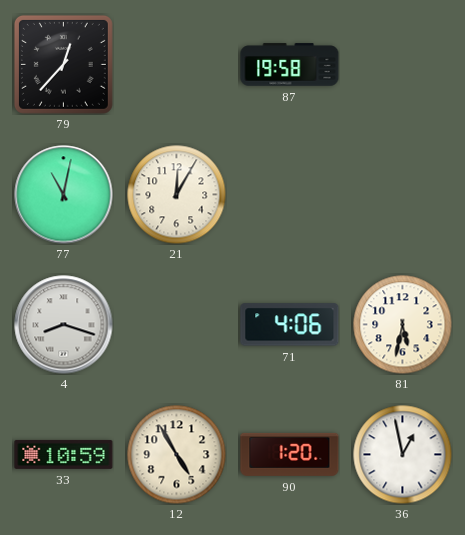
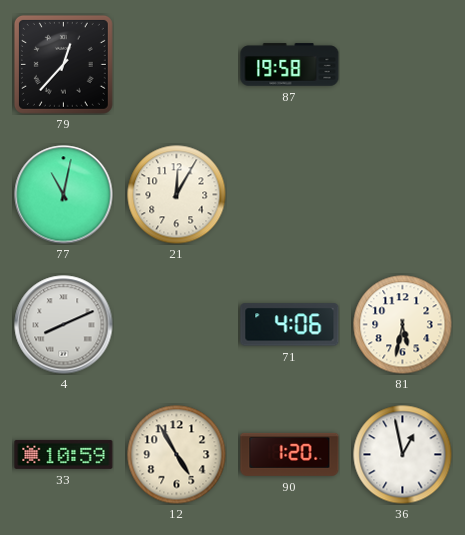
4: 8:18 -> 8:11
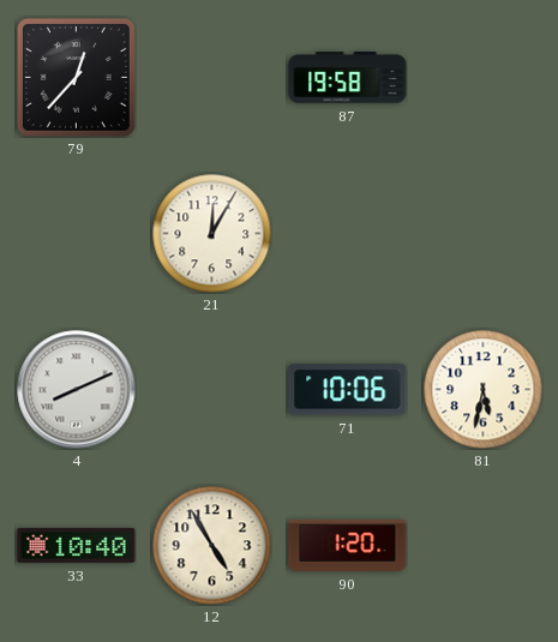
77: 11:02 -> none
71: 4:06 -> 10:06
33: 10:59 -> 10:40
36: 12:58 -> none
